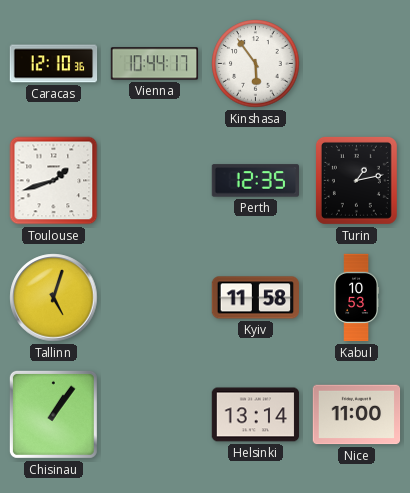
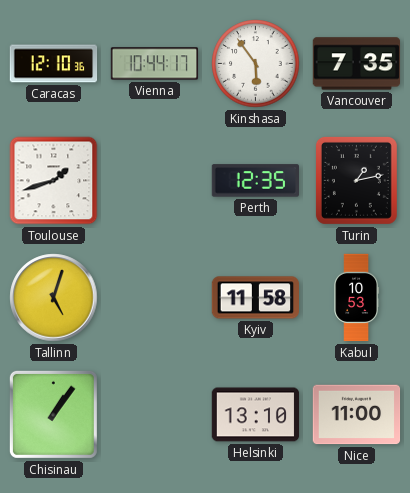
Vancouver: none -> 7:35
Helsinki: 13:14 -> 13:10
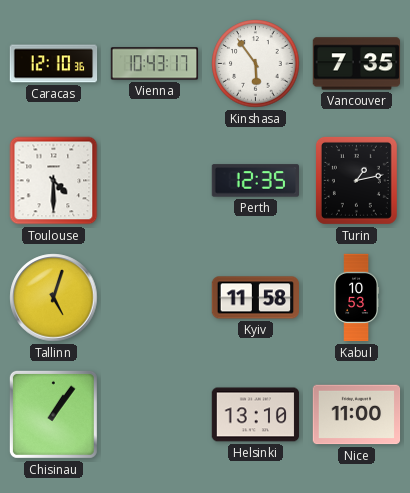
Vienna: 10:44 -> 10:43
Toulouse: 1:42 -> 4:30
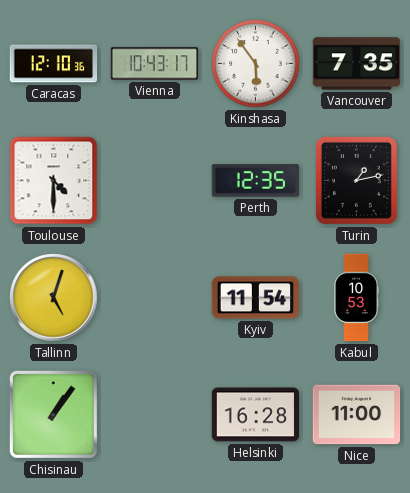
Kyiv: 11:58 -> 11:54
Helsinki: 13:10 -> 16:28
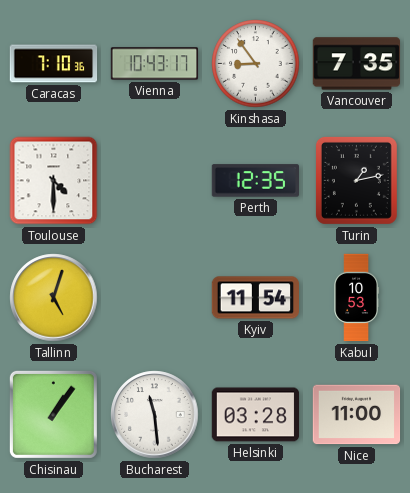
Caracas: 12:10 -> 7:10
Kinshasa: 5:54 -> 8:54
Bucharest: none -> 11:29
Helsinki: 16:28 -> 03:28
